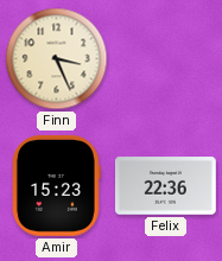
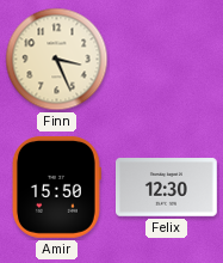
Amir: 15:23 -> 15:50
Felix: 22:36 -> 12:30
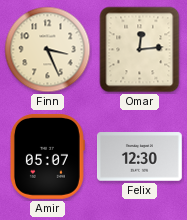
Omar: none -> 12:14
Amir: 15:50 -> 05:07
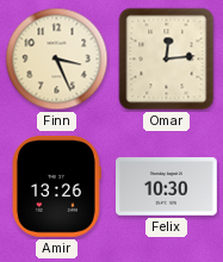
Amir: 05:07 -> 13:26
Felix: 12:30 -> 10:30
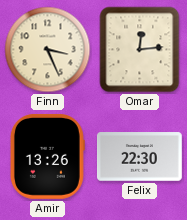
Felix: 10:30 -> 22:30
